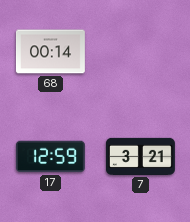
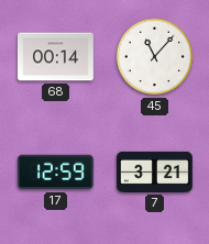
45: none -> 11:07
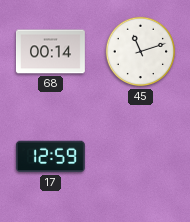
45: 11:07 -> 11:12
7: 3:21 -> none
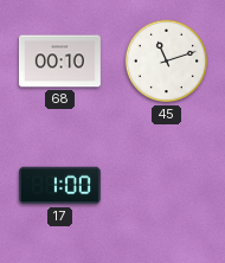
68: 00:14 -> 00:10
17: 12:59 -> 1:00
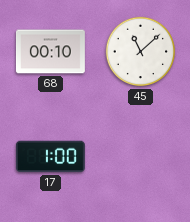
45: 11:12 -> 11:08
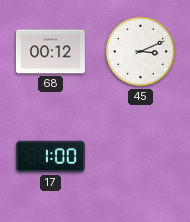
68: 00:10 -> 00:12
45: 11:08 -> 3:11
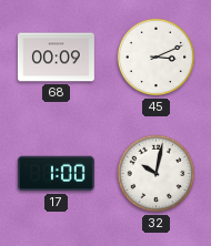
68: 00:12 -> 00:09
32: none -> 10:02
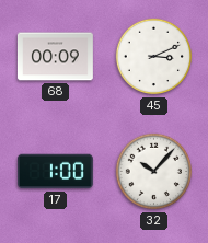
32: 10:02 -> 10:07
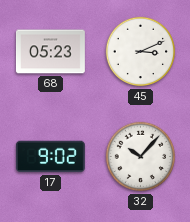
68: 00:09 -> 05:23
17: 1:00 -> 9:02
